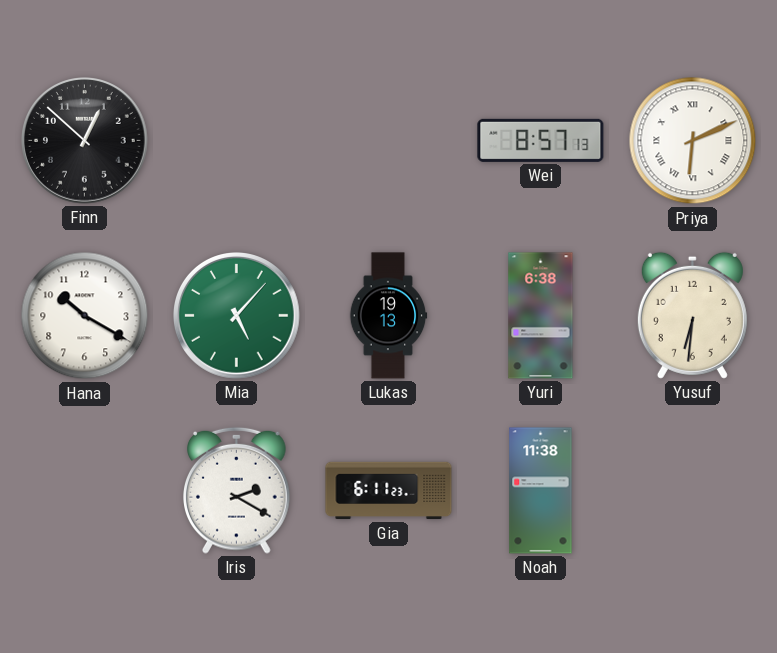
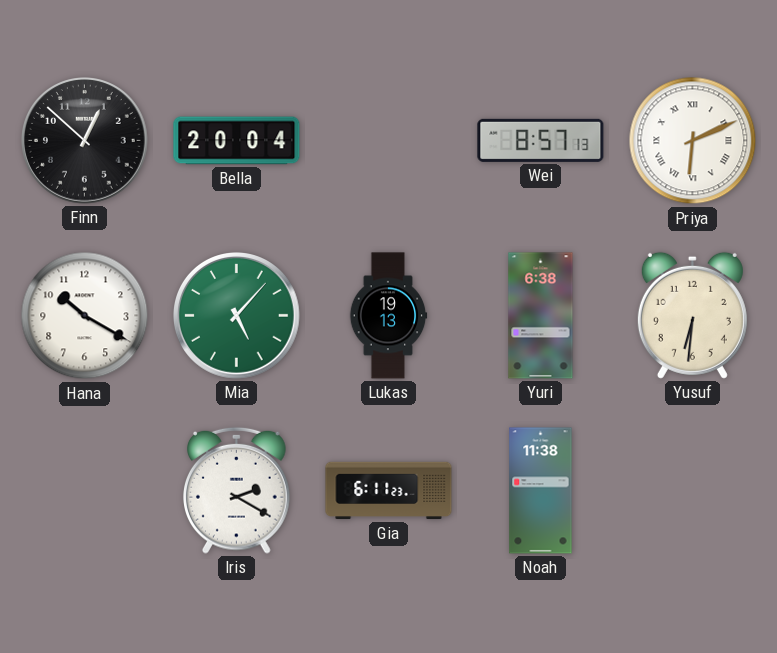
Bella: none -> 20:04
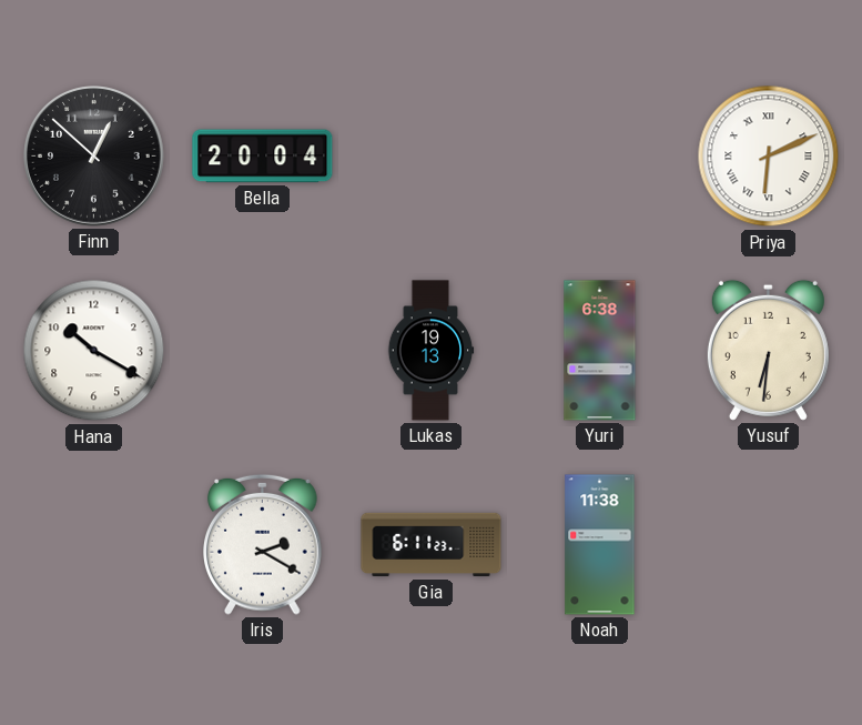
Wei: 8:57 -> none
Mia: 5:07 -> none
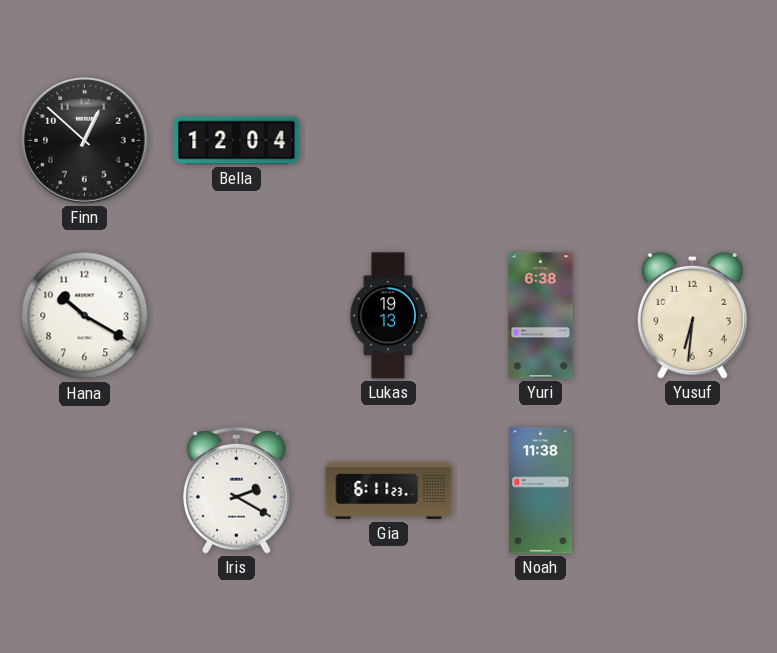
Bella: 20:04 -> 12:04
Priya: 6:11 -> none
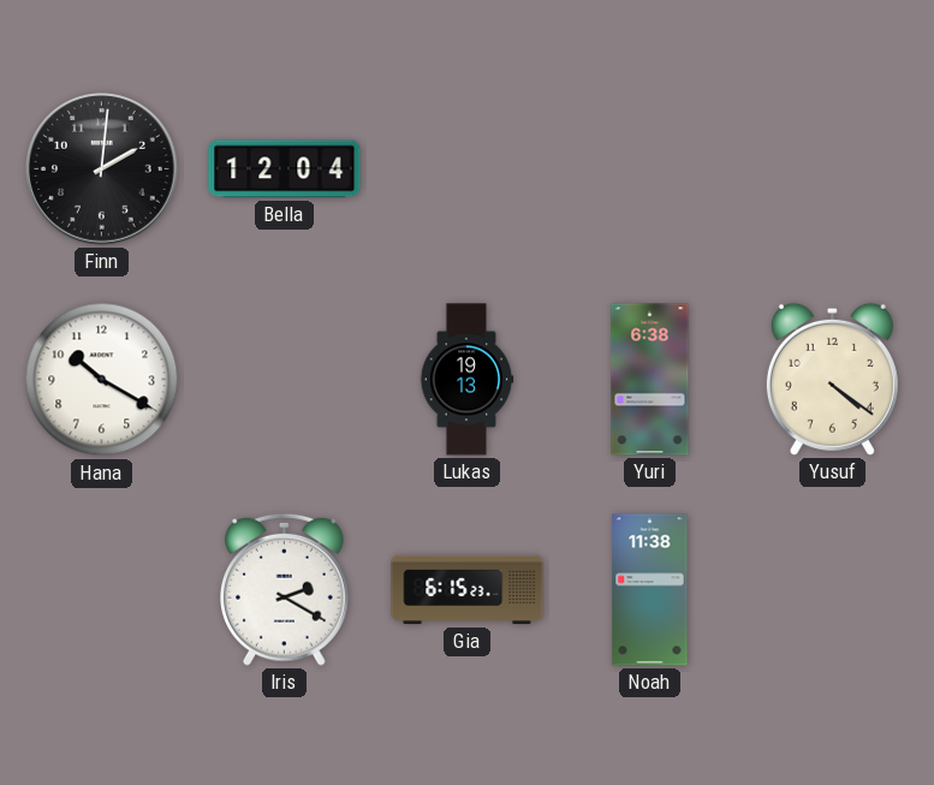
Finn: 12:52 -> 2:01
Yusuf: 6:31 -> 4:21
Gia: 6:11 -> 6:15
